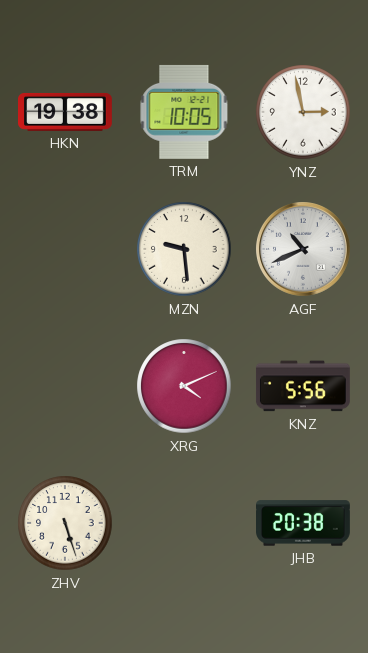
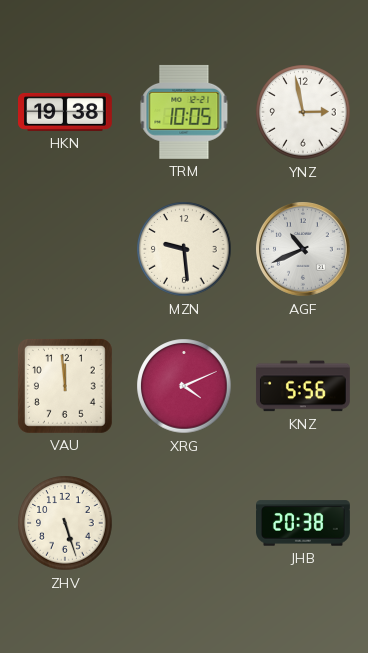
VAU: none -> 11:59
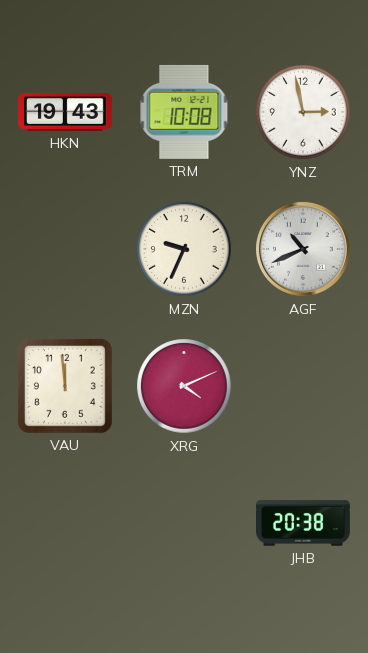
HKN: 19:38 -> 19:43
TRM: 10:05 -> 10:08
MZN: 9:29 -> 9:34
KNZ: 5:56 -> none
ZHV: 5:27 -> none
